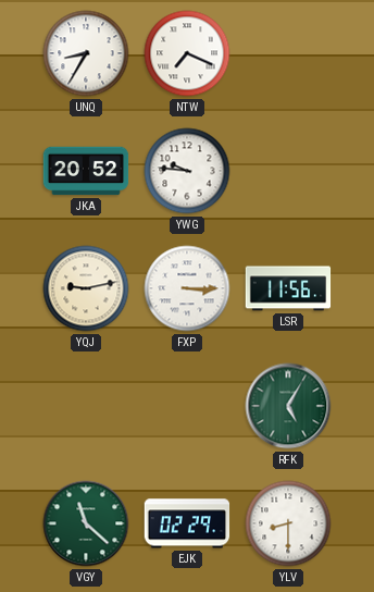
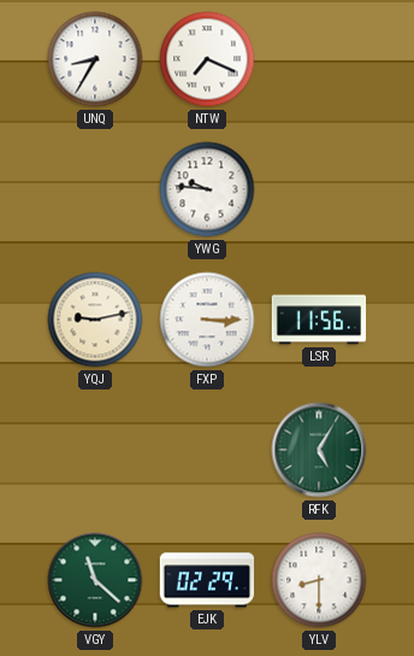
JKA: 20:52 -> none
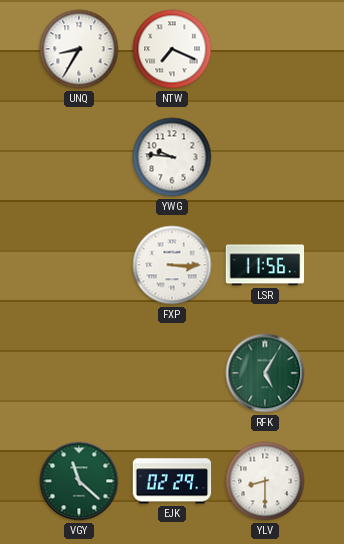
YQJ: 9:13 -> none
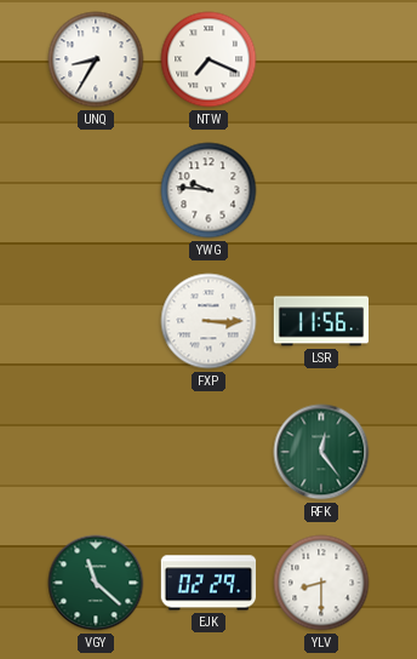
RFK: 5:05 -> 12:24
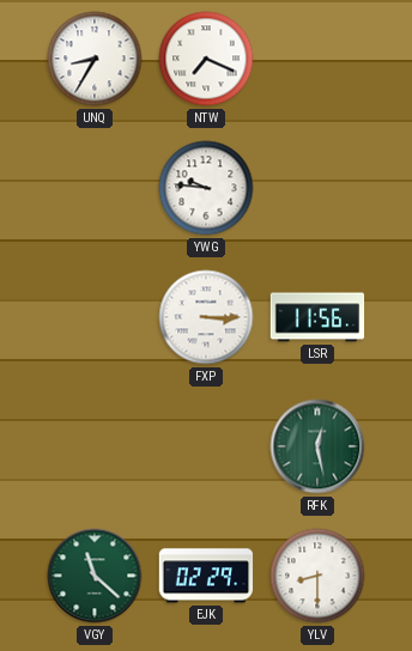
RFK: 12:24 -> 12:28
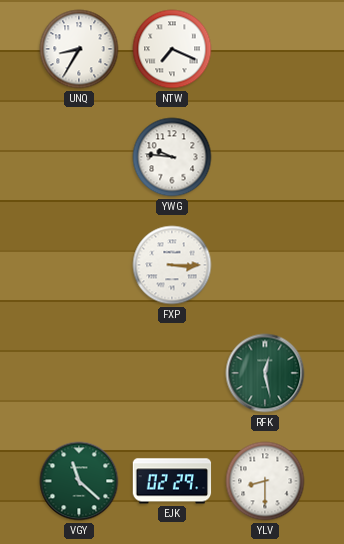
LSR: 11:56 -> none
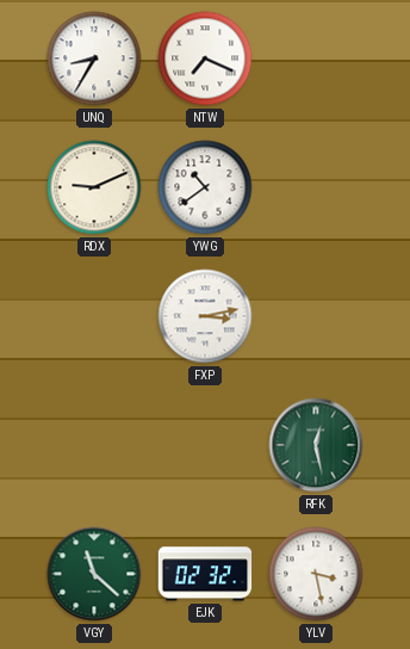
RDX: none -> 9:11
YWG: 9:46 -> 10:39
FXP: 3:15 -> 3:13
EJK: 02:29 -> 02:32
YLV: 8:30 -> 3:28
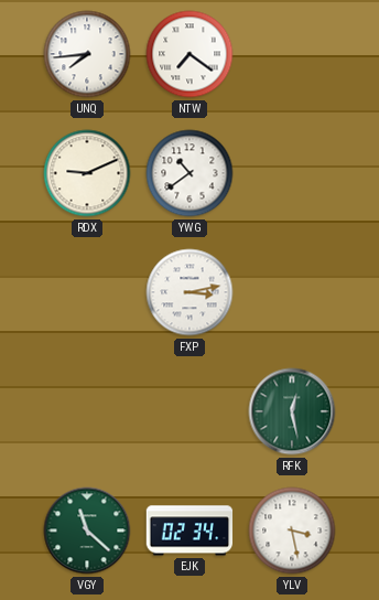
UNQ: 8:35 -> 7:44
NTW: 7:19 -> 7:21
EJK: 02:32 -> 02:34
